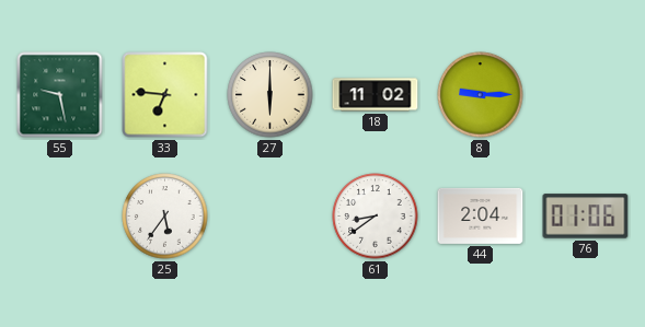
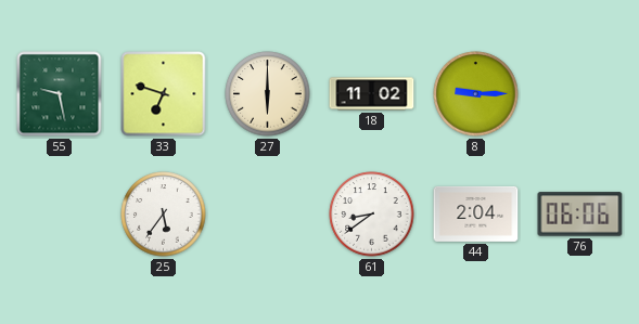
33: 6:46 -> 6:48
76: 01:06 -> 06:06
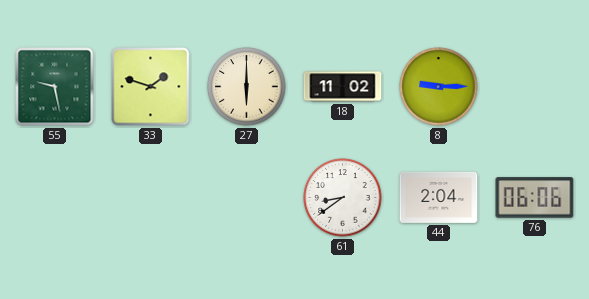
33: 6:48 -> 1:48
25: 5:36 -> none
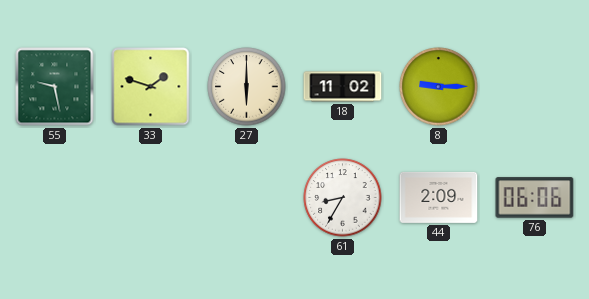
61: 8:39 -> 8:35
44: 2:04 -> 2:09
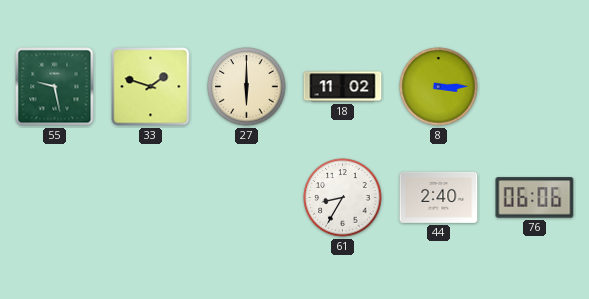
8: 9:15 -> 3:15
44: 2:09 -> 2:40
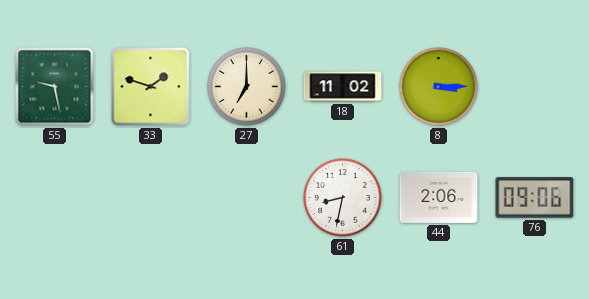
27: 6:00 -> 7:00
61: 8:35 -> 8:32
44: 2:40 -> 2:06
76: 06:06 -> 09:06
